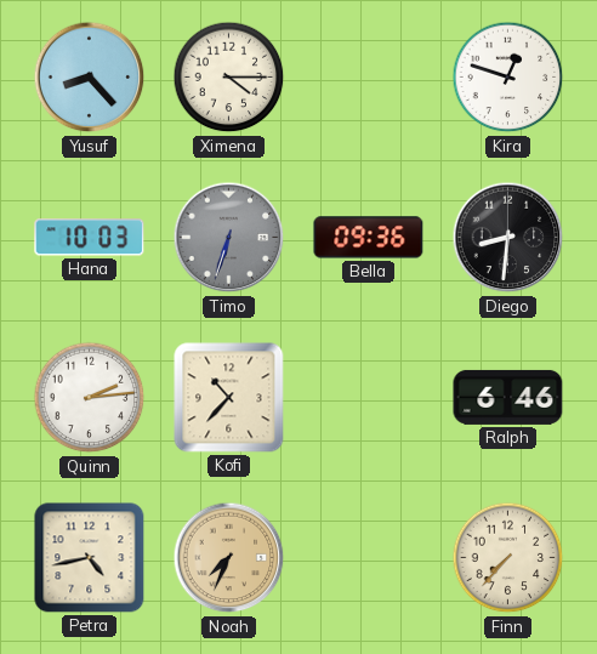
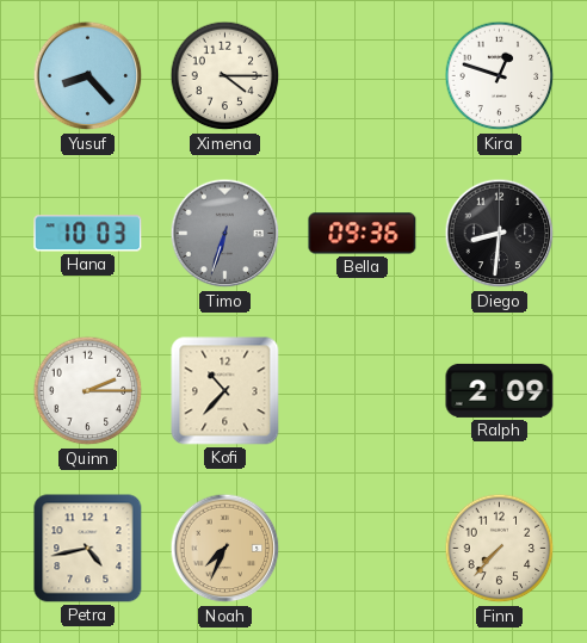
Quinn: 2:14 -> 2:15
Ralph: 6:46 -> 2:09
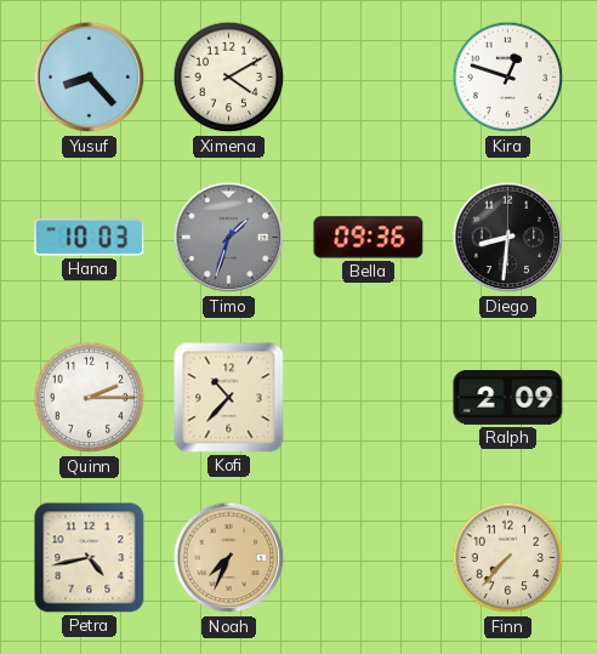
Ximena: 4:15 -> 4:10
Timo: 6:33 -> 1:33
